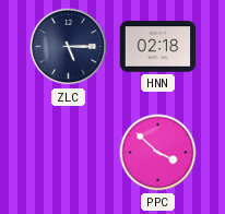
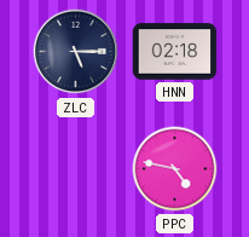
PPC: 3:52 -> 4:47
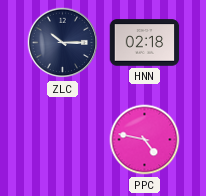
ZLC: 5:15 -> 10:15
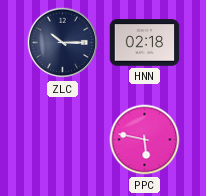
PPC: 4:47 -> 5:47
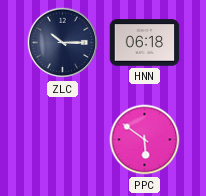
HNN: 02:18 -> 06:18
PPC: 5:47 -> 5:51
